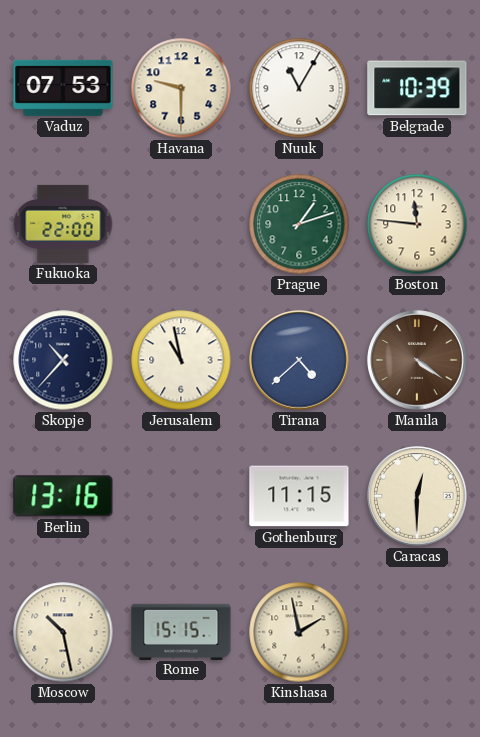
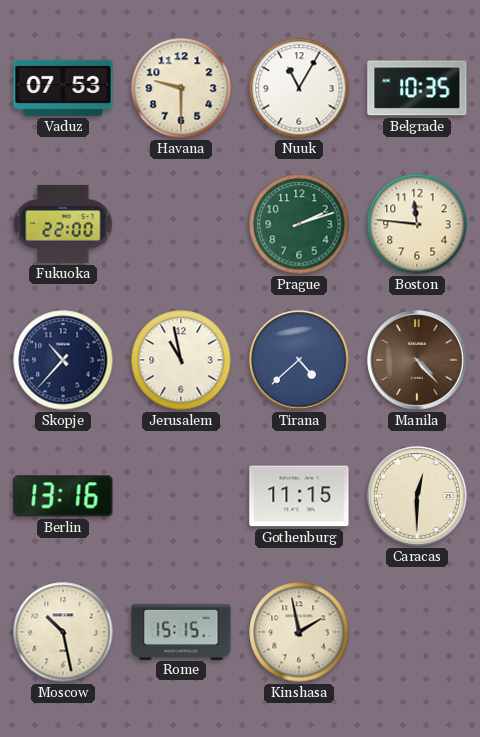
Belgrade: 10:39 -> 10:35
Prague: 1:12 -> 2:12
Manila: 4:21 -> 4:23
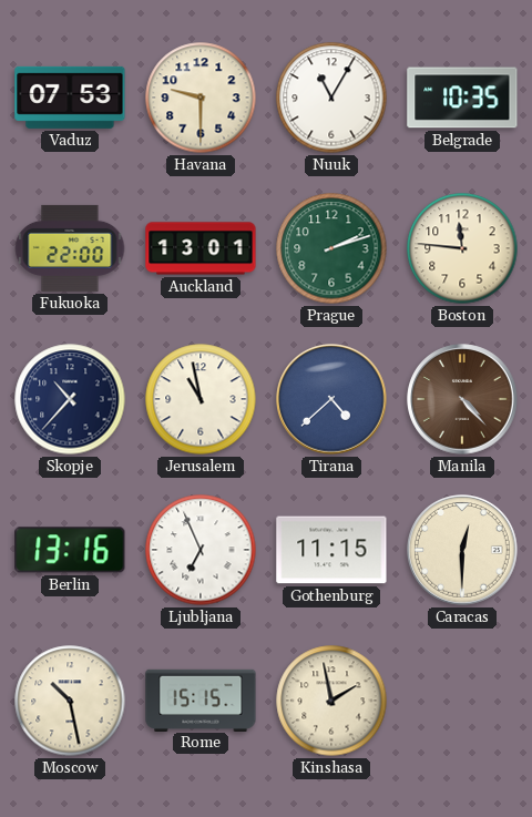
Auckland: none -> 13:01
Ljubljana: none -> 6:56
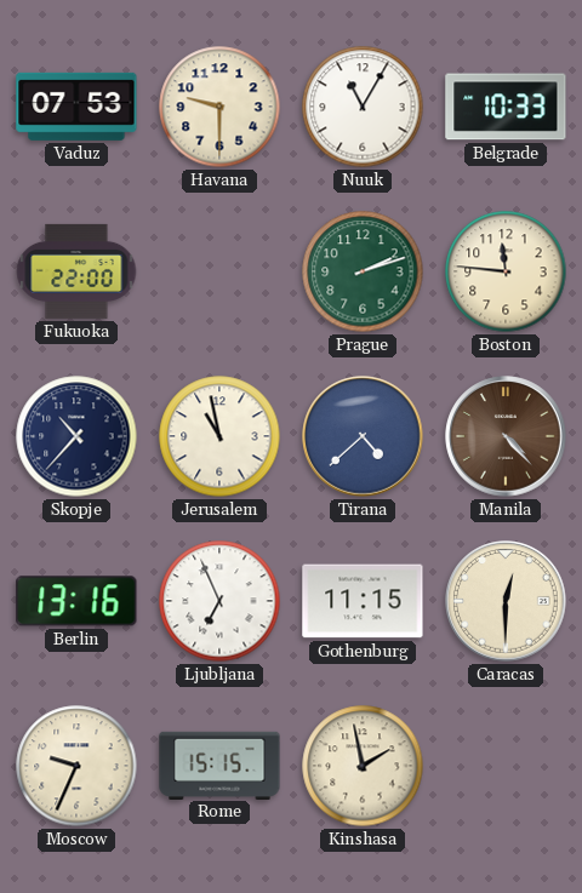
Belgrade: 10:35 -> 10:33
Auckland: 13:01 -> none
Moscow: 10:28 -> 9:34
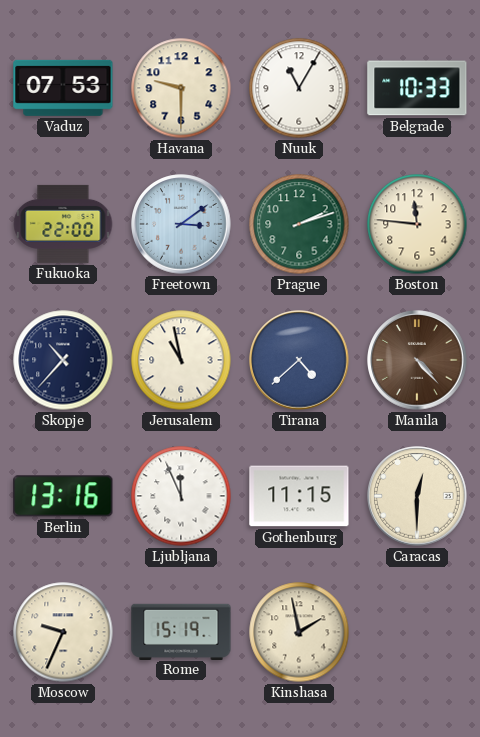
Freetown: none -> 3:09
Ljubljana: 6:56 -> 11:56
Rome: 15:15 -> 15:19
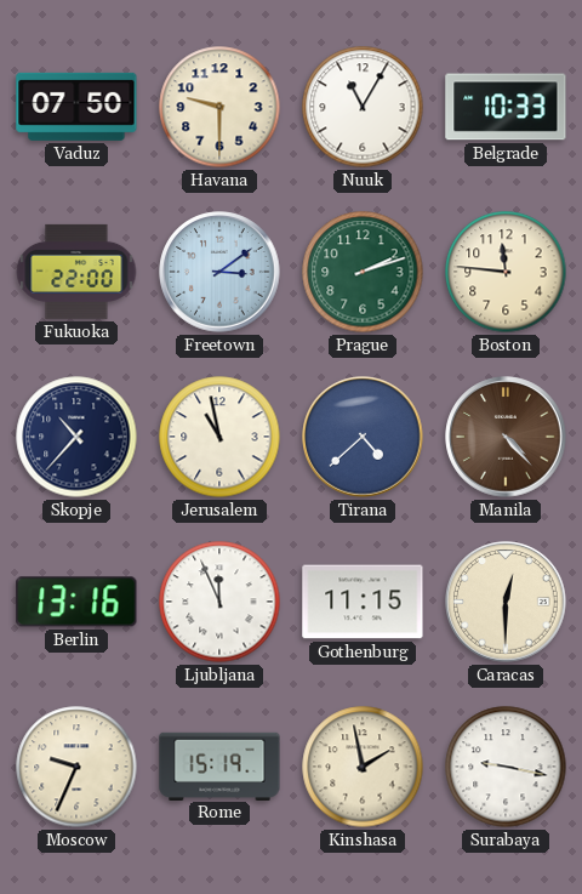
Vaduz: 07:53 -> 07:50
Surabaya: none -> 9:17
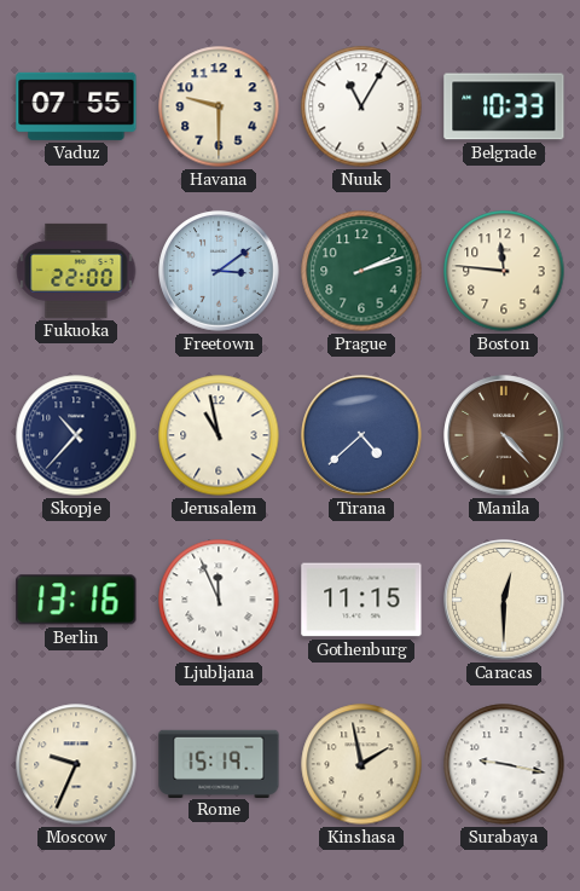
Vaduz: 07:50 -> 07:55
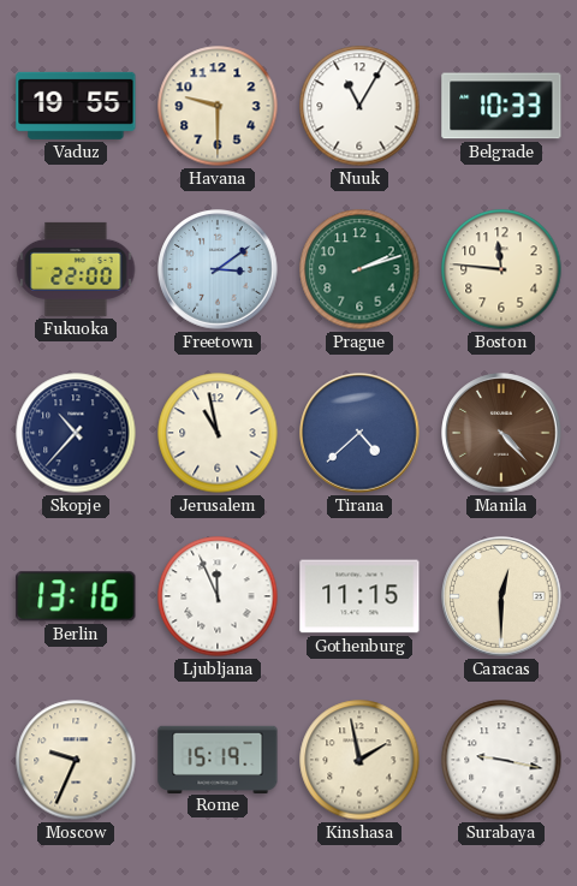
Vaduz: 07:55 -> 19:55
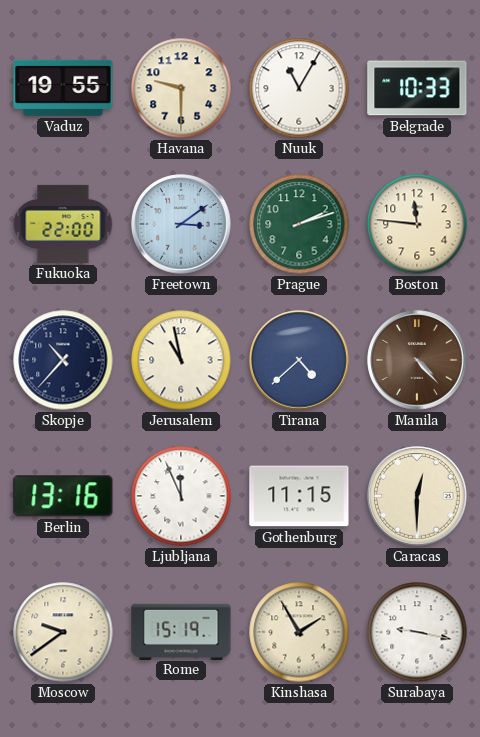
Moscow: 9:34 -> 9:39
Kinshasa: 1:58 -> 1:55
